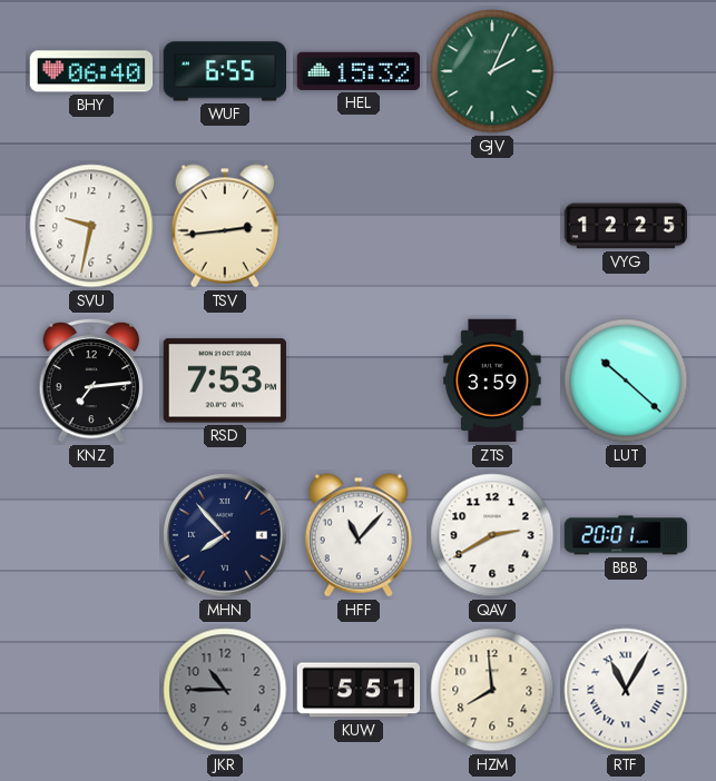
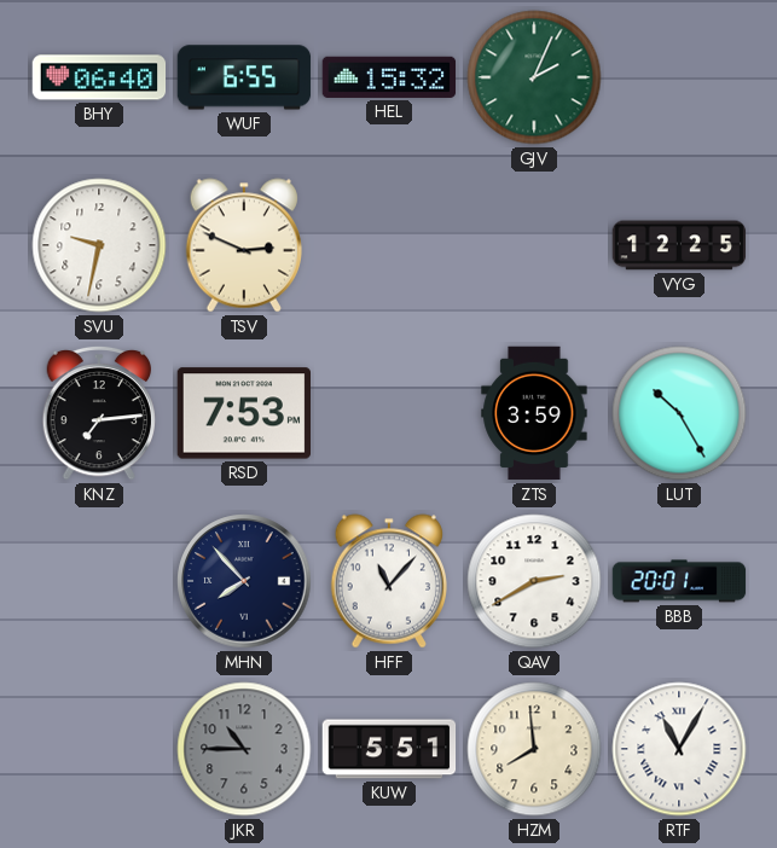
TSV: 2:44 -> 2:49
LUT: 10:22 -> 10:25
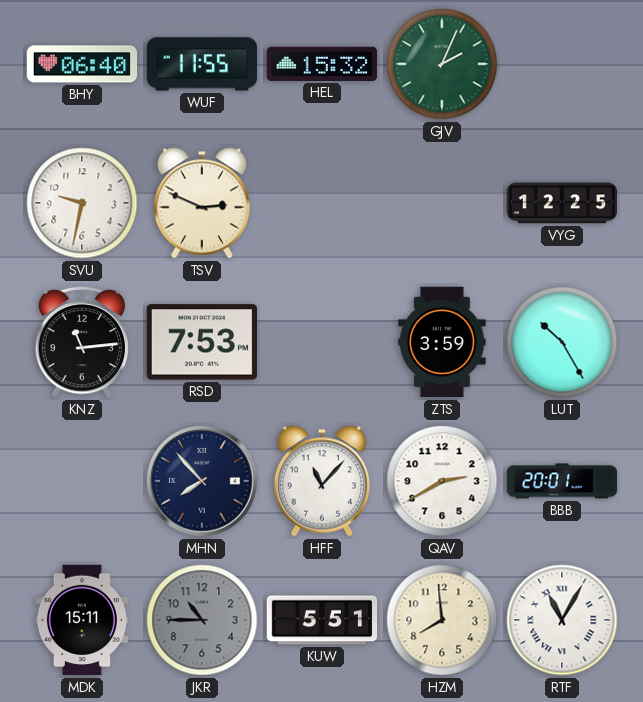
WUF: 6:55 -> 11:55
KNZ: 7:14 -> 11:14
MDK: none -> 15:11
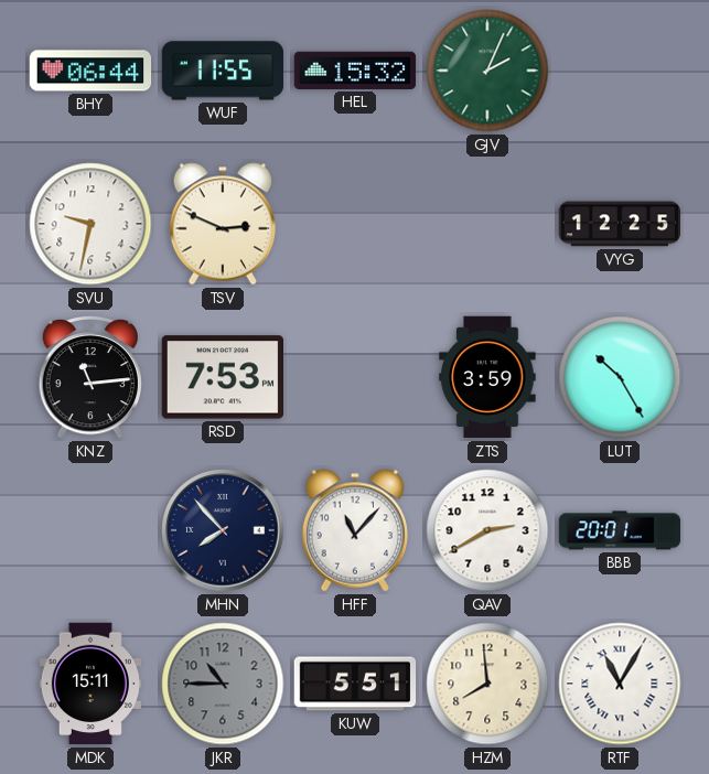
BHY: 06:40 -> 06:44
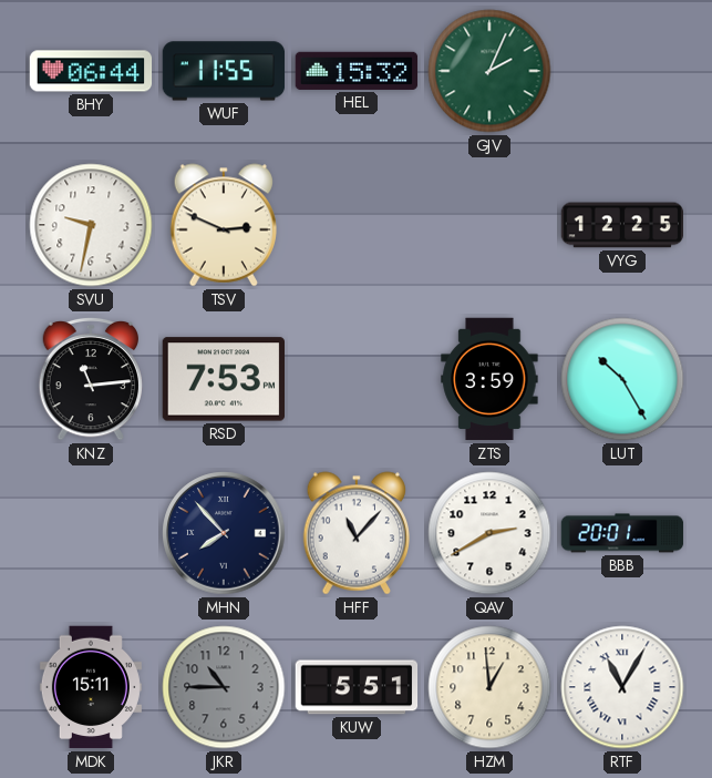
HZM: 7:59 -> 12:59
